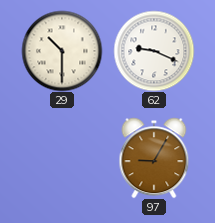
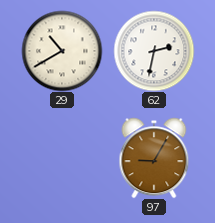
29: 10:30 -> 10:40
62: 9:19 -> 2:32
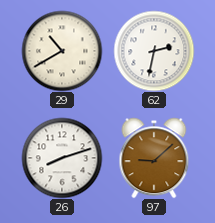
26: none -> 8:12
97: 9:05 -> 9:08
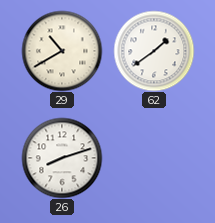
62: 2:32 -> 1:39
97: 9:08 -> none
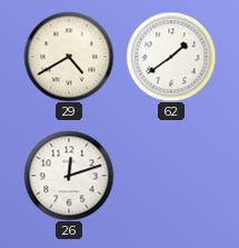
29: 10:40 -> 4:40
26: 8:12 -> 12:12
